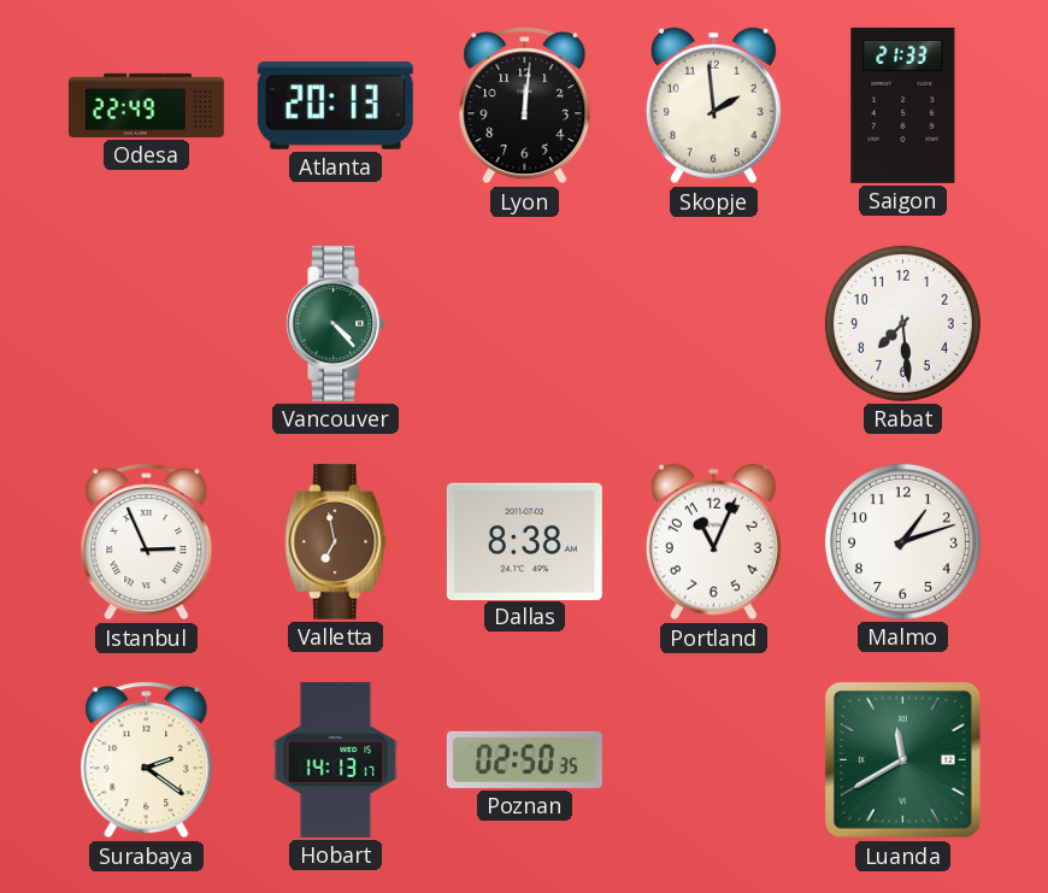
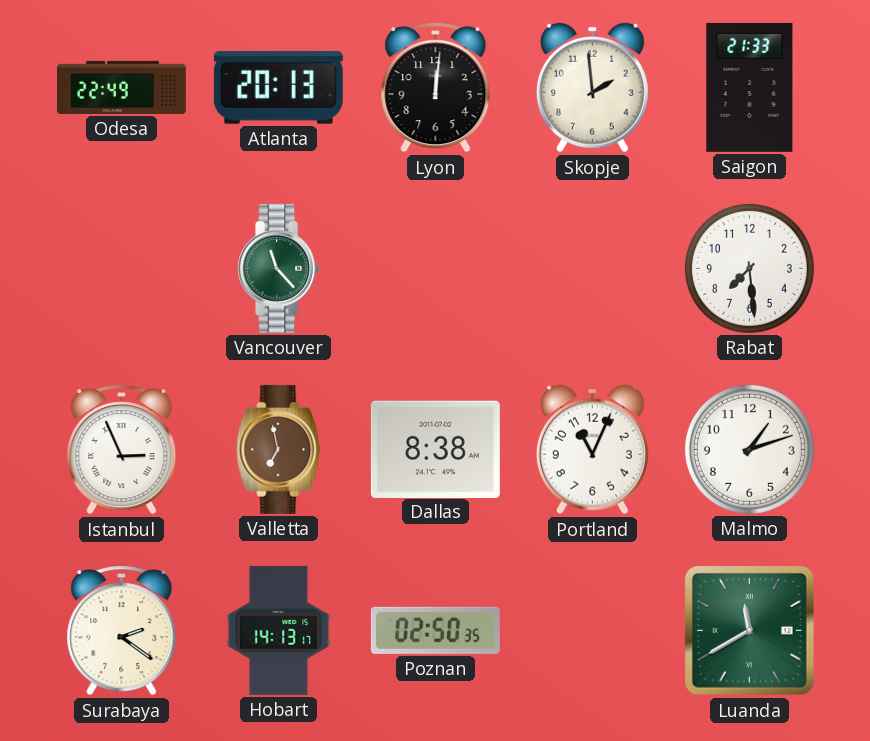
Vancouver: 4:23 -> 11:23
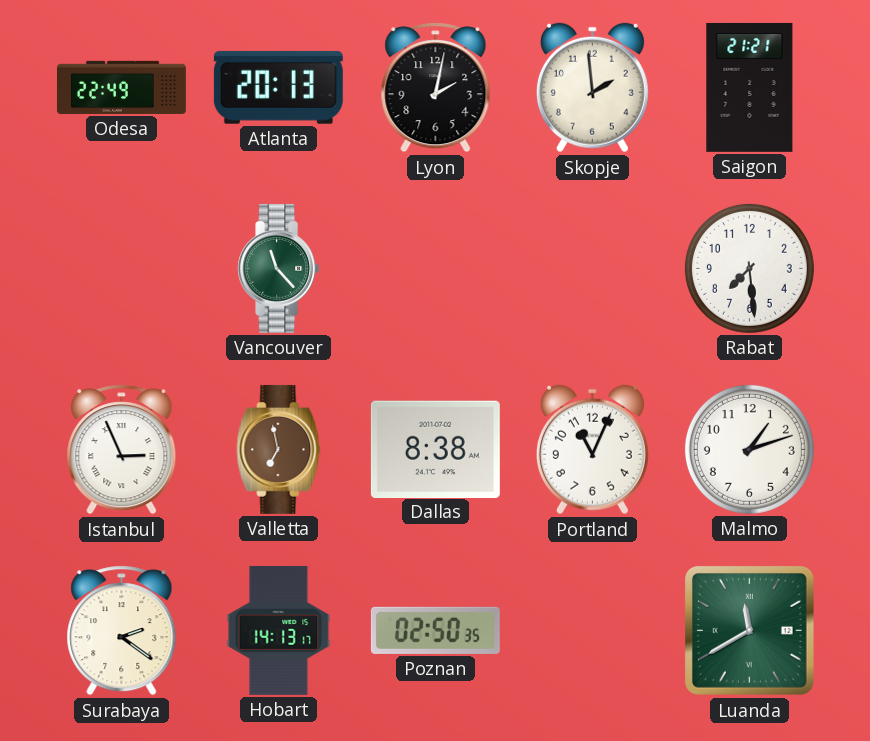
Lyon: 12:01 -> 2:02
Saigon: 21:33 -> 21:21
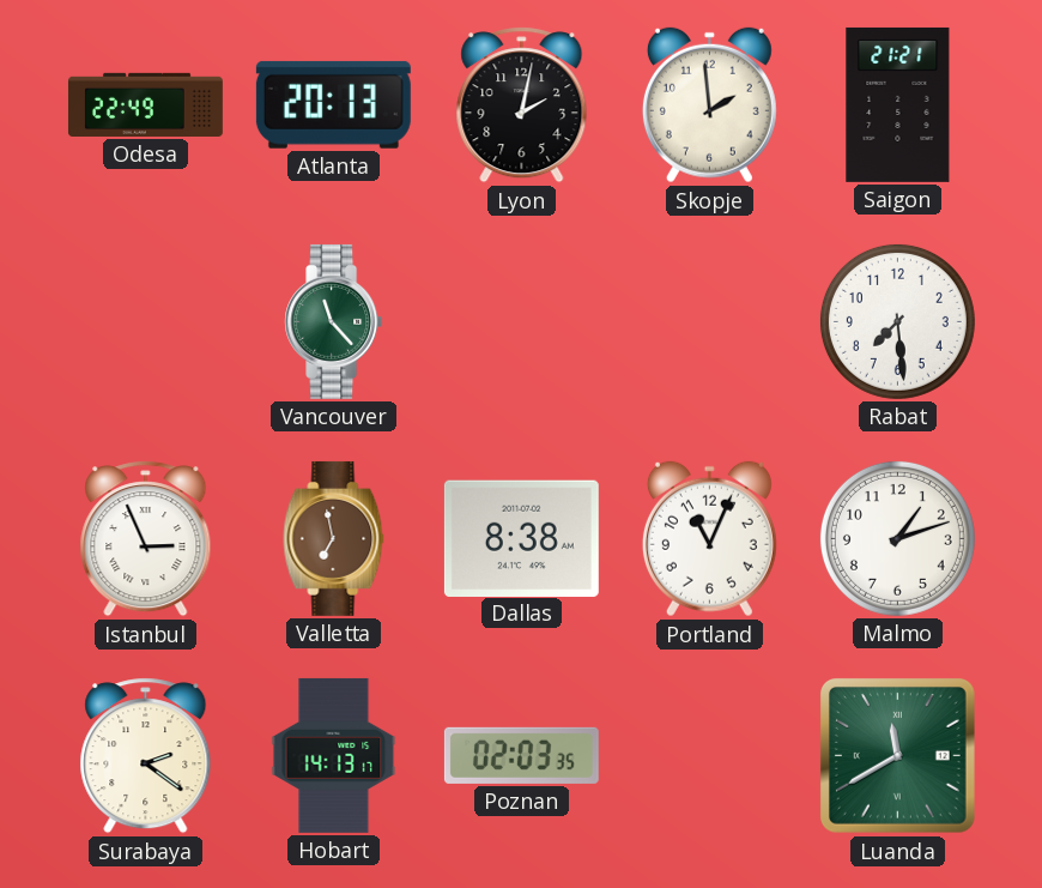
Poznan: 02:50 -> 02:03
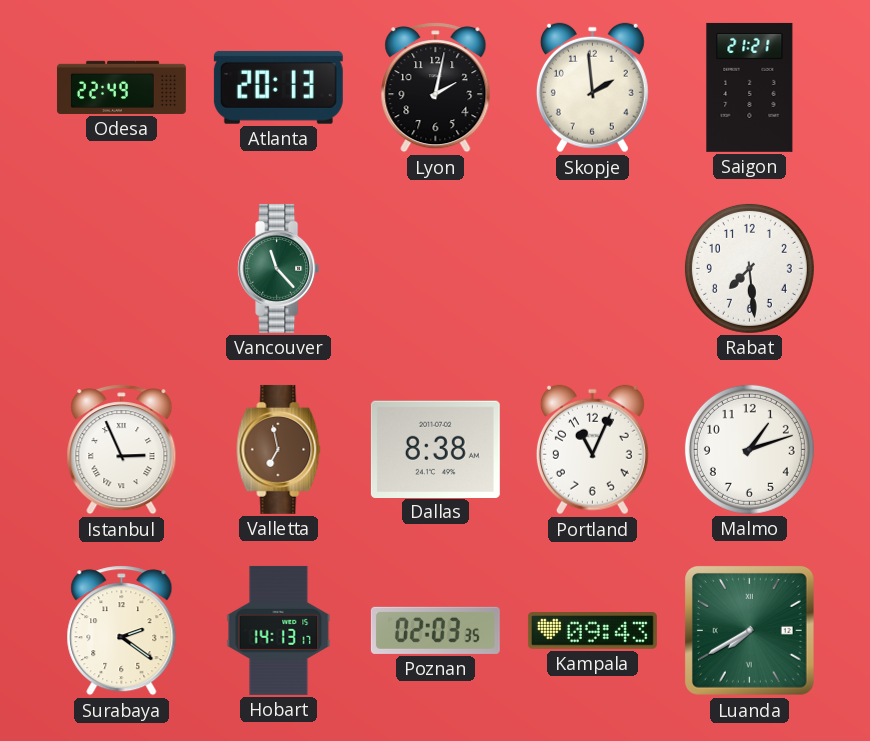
Kampala: none -> 09:43
Luanda: 11:40 -> 7:40
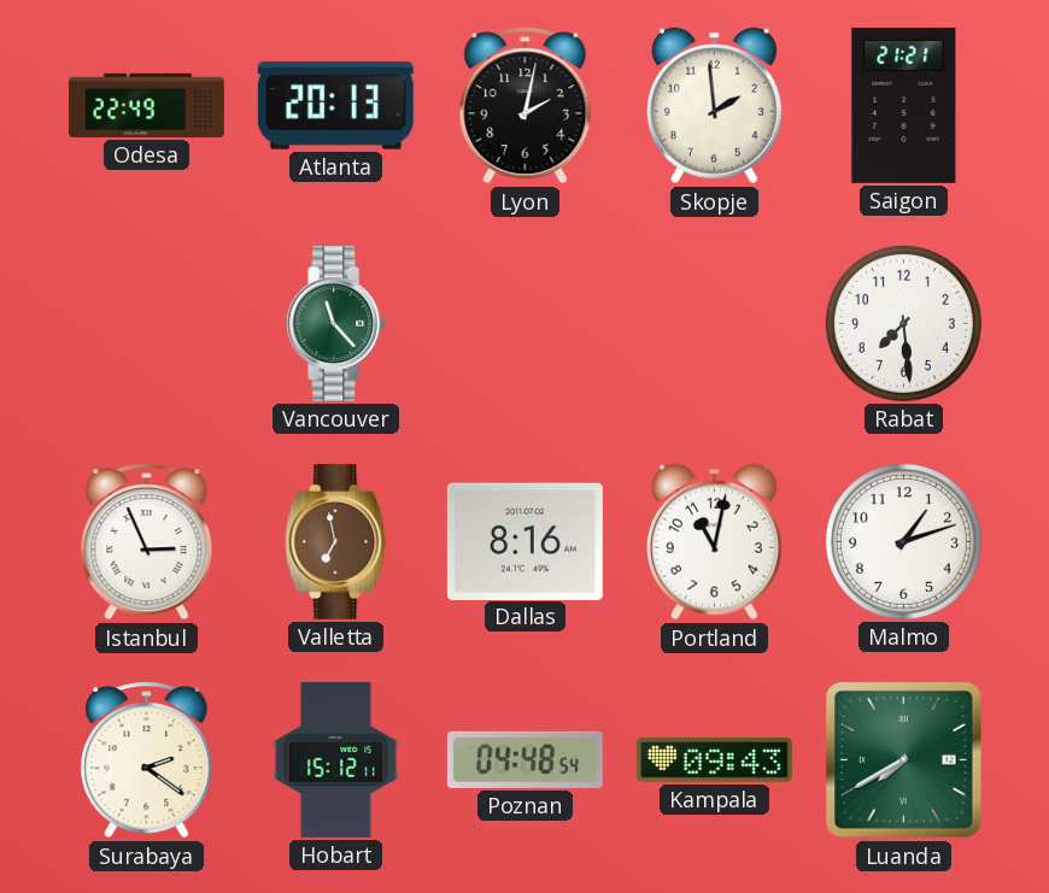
Dallas: 8:38 -> 8:16
Portland: 11:04 -> 11:02
Hobart: 14:13 -> 15:12
Poznan: 02:03 -> 04:48
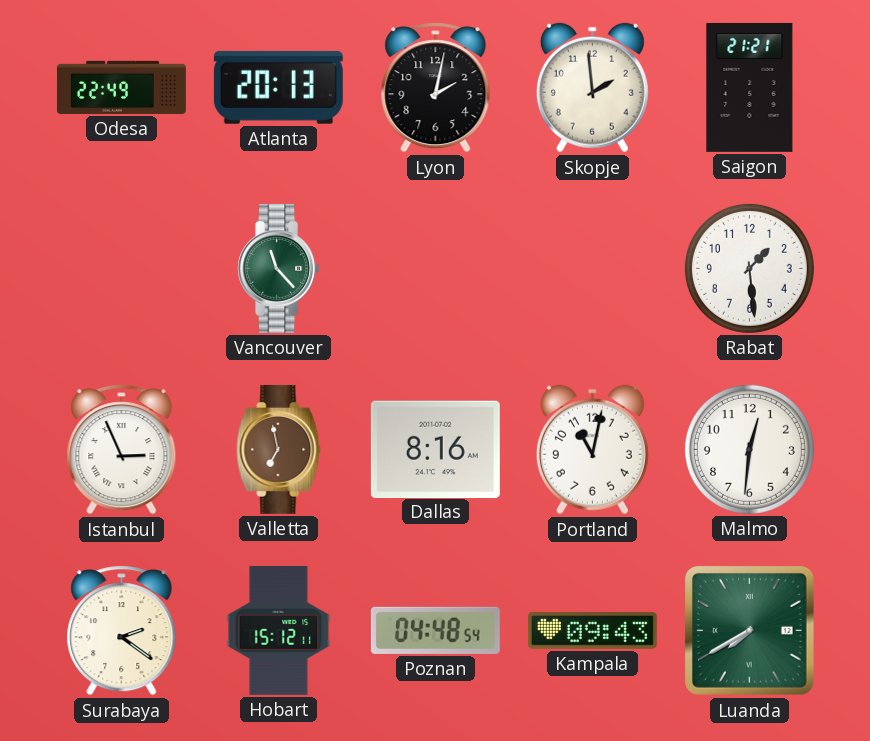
Rabat: 7:29 -> 1:29
Malmo: 1:12 -> 12:31
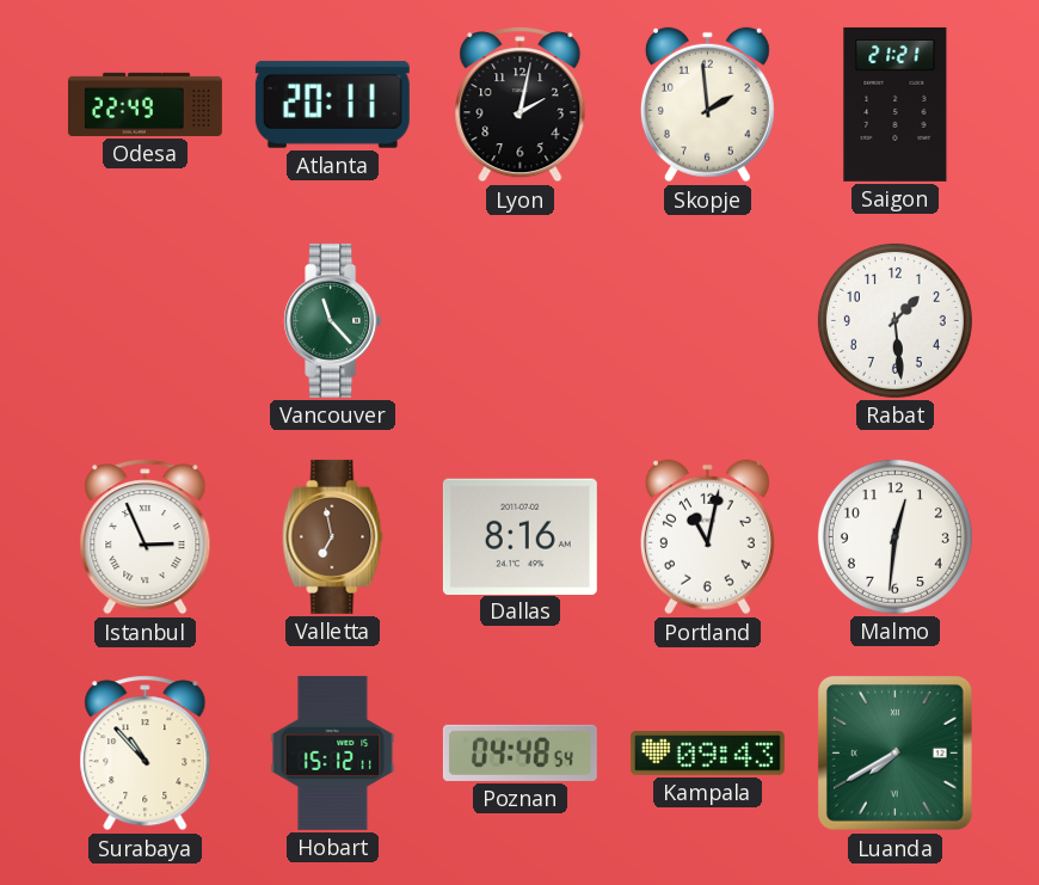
Atlanta: 20:13 -> 20:11
Surabaya: 2:21 -> 10:53
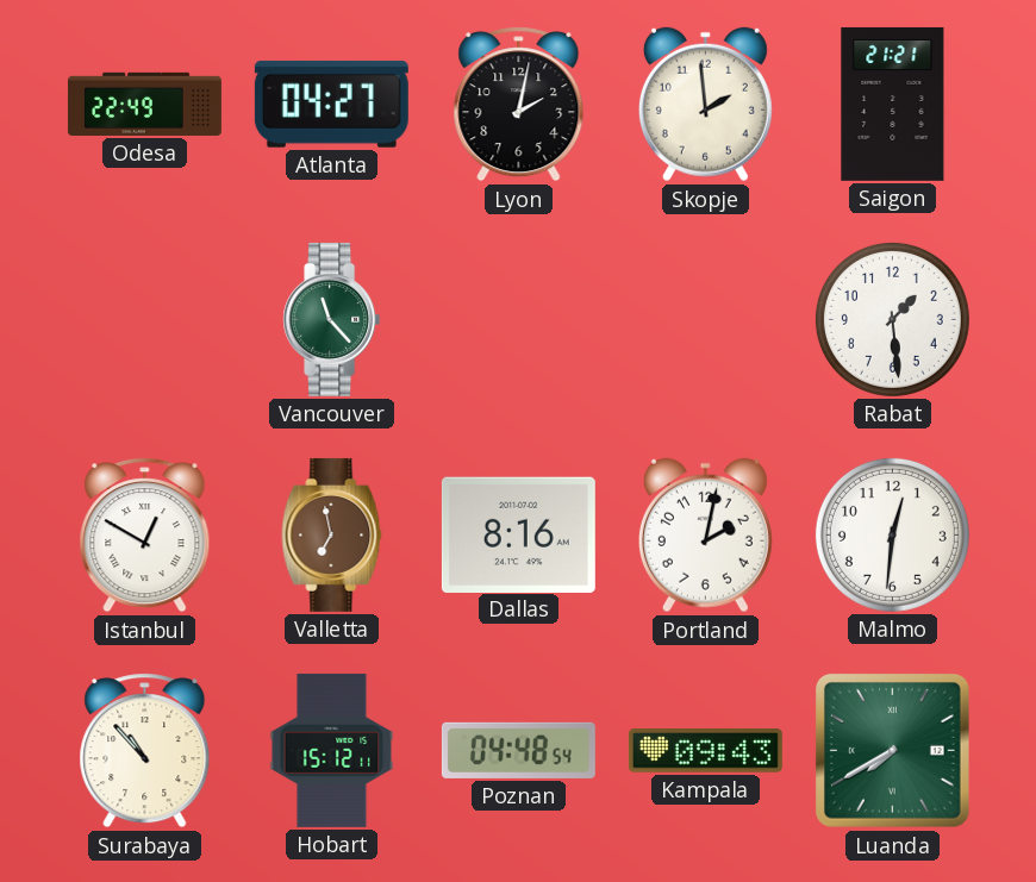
Atlanta: 20:11 -> 04:27
Istanbul: 2:56 -> 12:50
Portland: 11:02 -> 2:02
